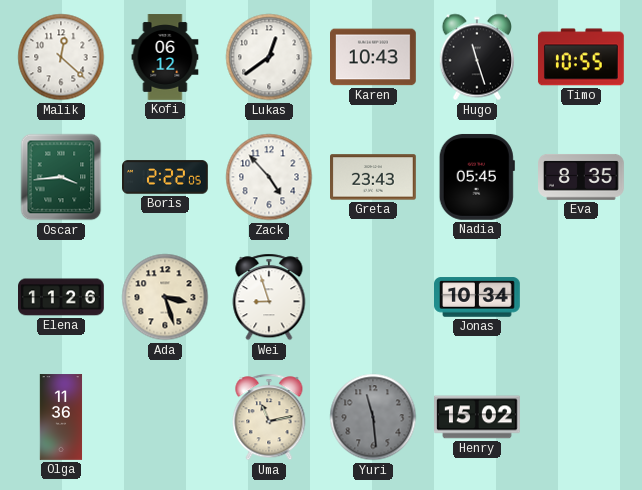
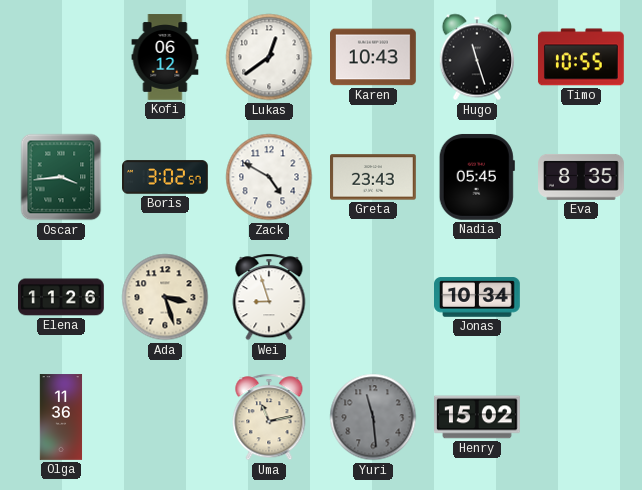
Malik: 12:22 -> none
Boris: 2:22 -> 3:02
Zack: 4:53 -> 4:50
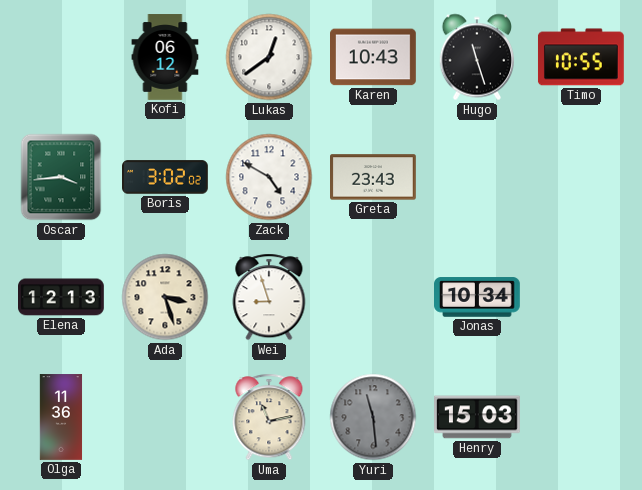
Boris: 3:02:57 -> 3:02:02
Nadia: 05:45 -> none
Eva: 8:35 -> none
Elena: 11:26 -> 12:13
Henry: 15:02 -> 15:03
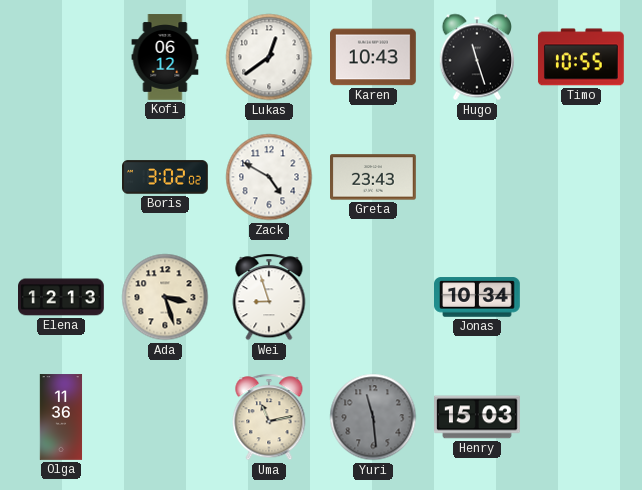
Oscar: 3:44 -> none
